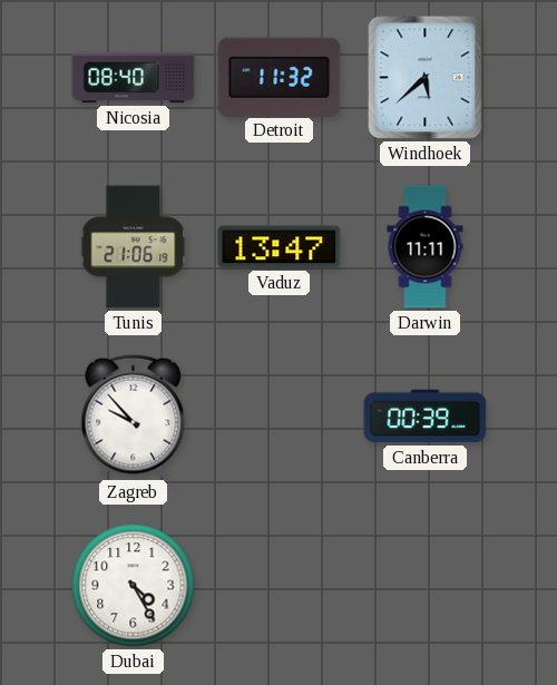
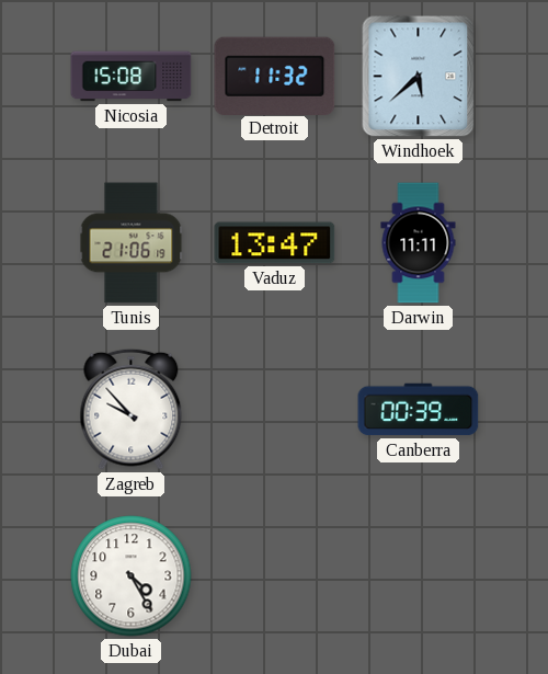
Nicosia: 08:40 -> 15:08
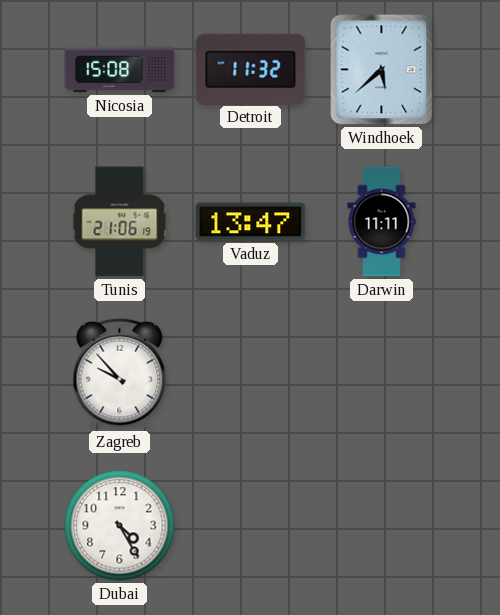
Canberra: 00:39 -> none
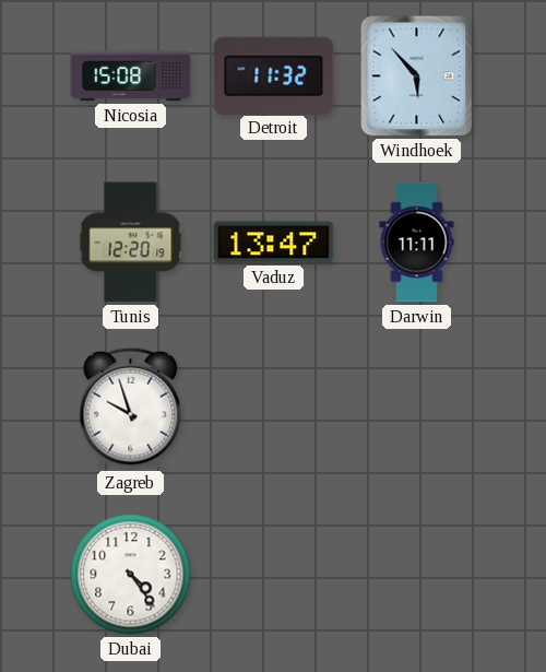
Windhoek: 5:38 -> 5:53
Tunis: 21:06 -> 12:20
Zagreb: 9:53 -> 9:57
Dubai: 4:25 -> 4:24
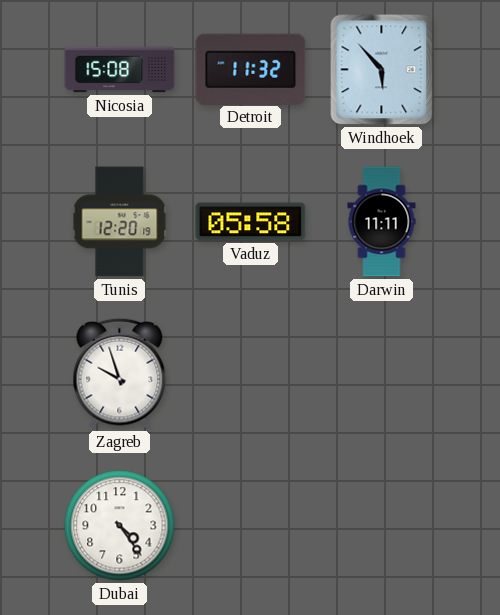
Vaduz: 13:47 -> 05:58
